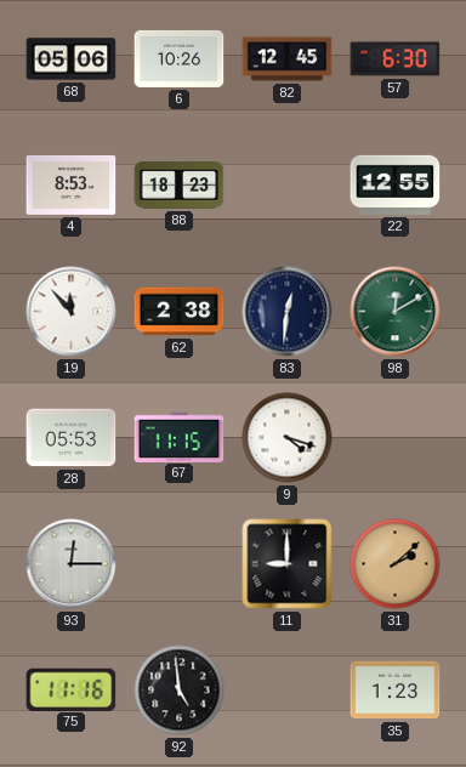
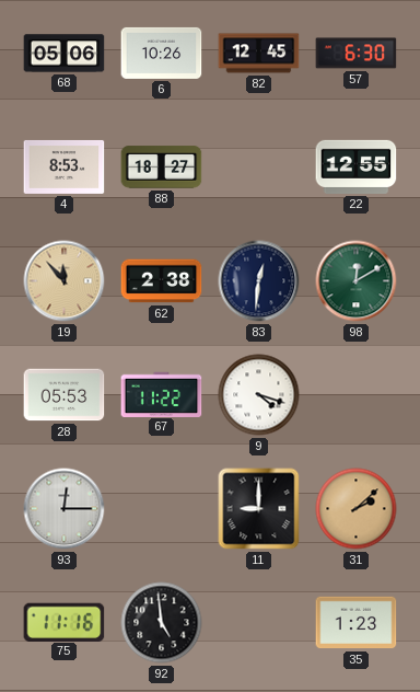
88: 18:23 -> 18:27
19 dial: white -> champagne
67: 11:15 -> 11:22
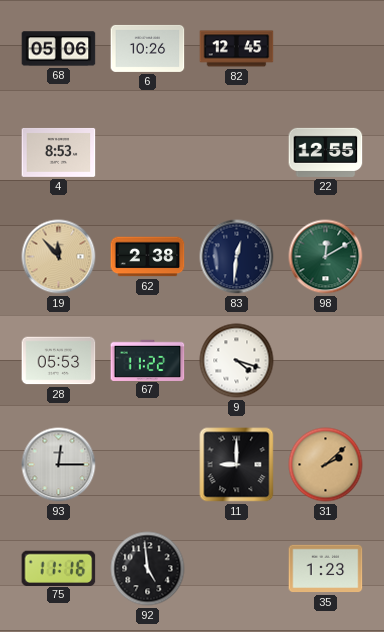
57: 6:30 -> none
88: 18:27 -> none
